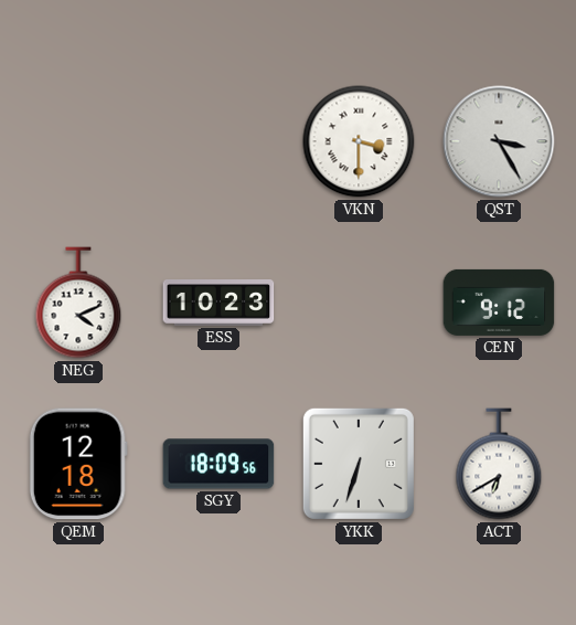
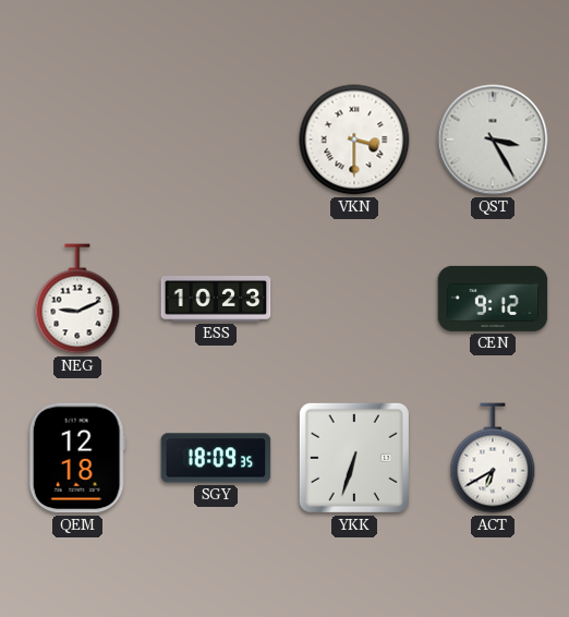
NEG: 4:11 -> 9:11
SGY: 18:09:56 -> 18:09:35
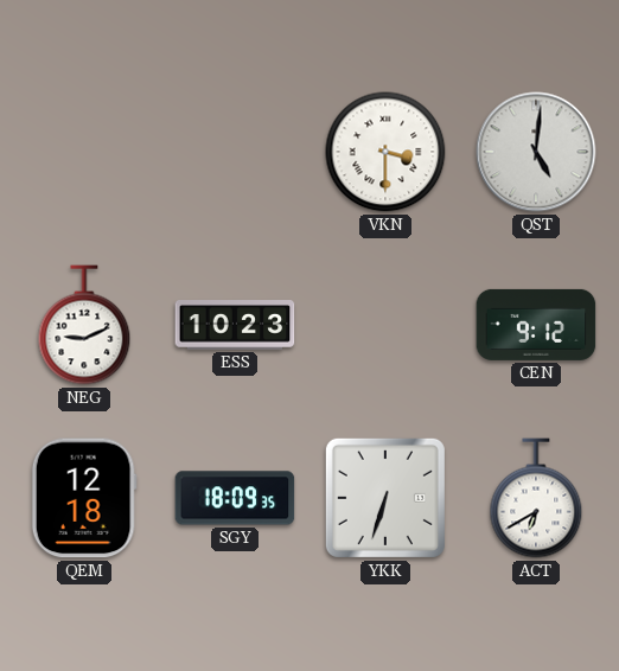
QST: 3:25 -> 5:01
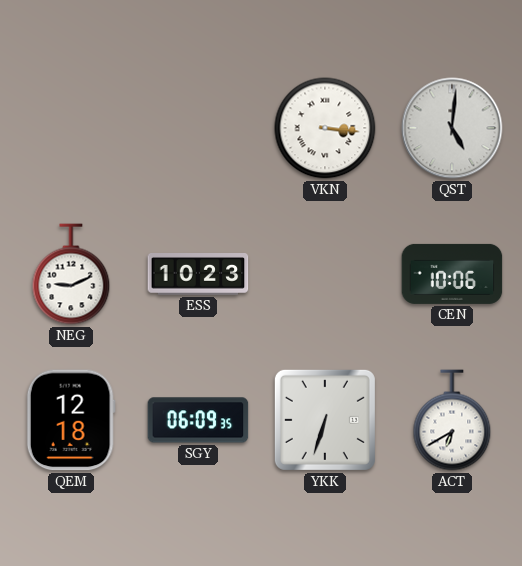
VKN: 3:30 -> 3:16
CEN: 9:12 -> 10:06
SGY: 18:09 -> 06:09
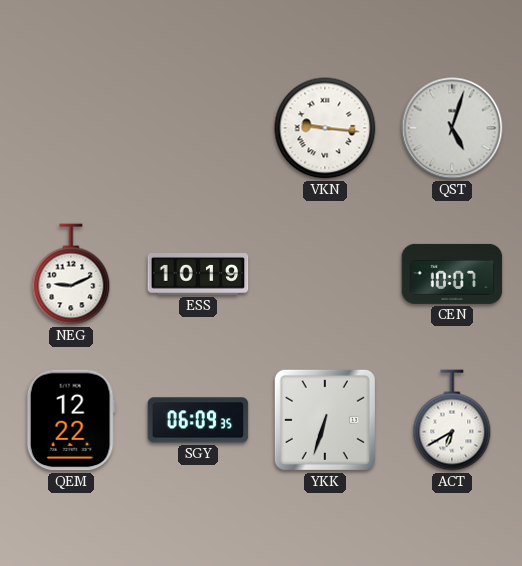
VKN: 3:16 -> 9:16
QST: 5:01 -> 5:03
ESS: 10:23 -> 10:19
CEN: 10:06 -> 10:07
QEM: 12:18 -> 12:22
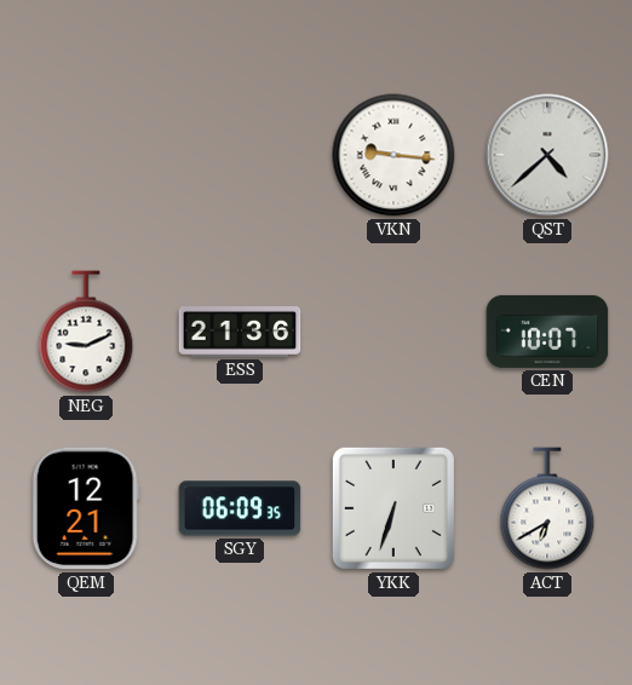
QST: 5:03 -> 4:38
ESS: 10:19 -> 21:36
QEM: 12:22 -> 12:21
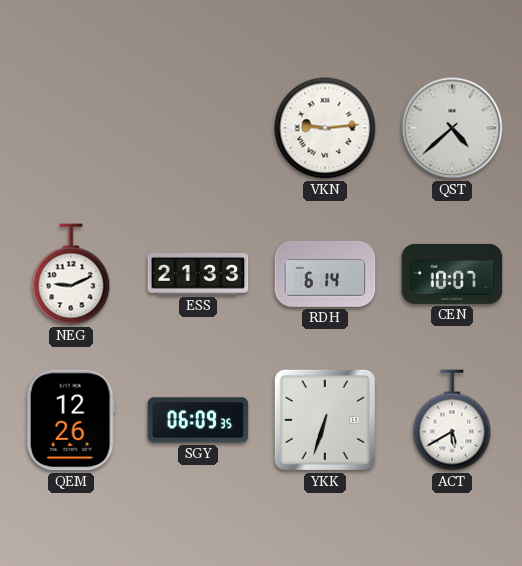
VKN: 9:16 -> 9:14
ESS: 21:36 -> 21:33
RDH: none -> 6:14
QEM: 12:21 -> 12:26
ACT: 6:40 -> 5:40
